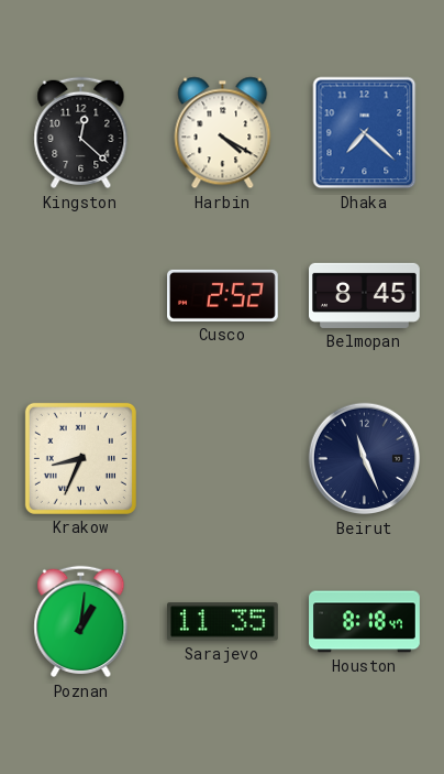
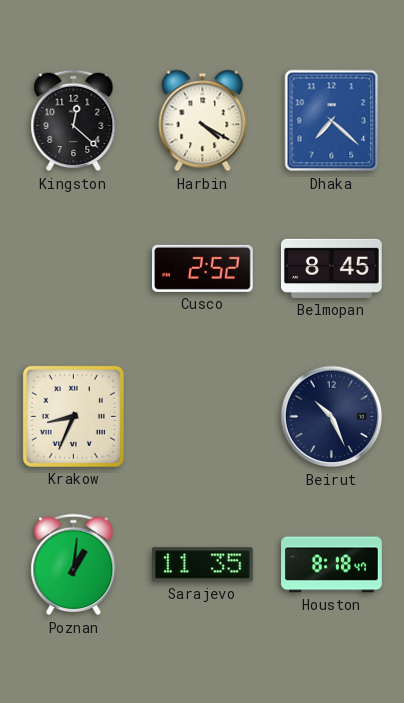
Beirut: 11:26 -> 10:26
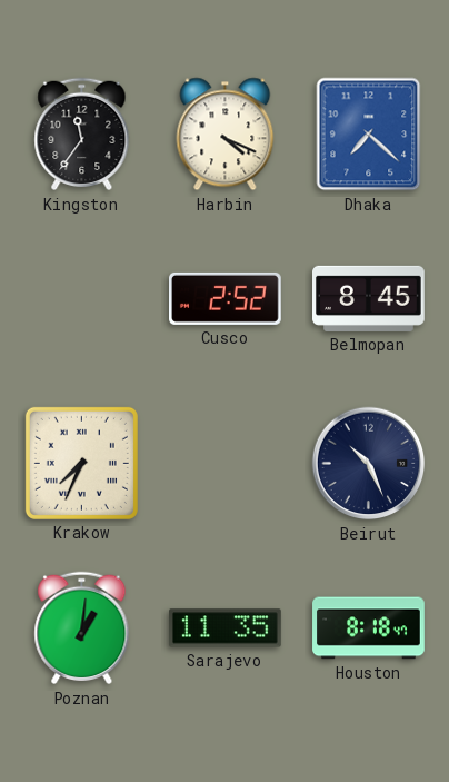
Kingston: 12:22 -> 11:36
Harbin: 4:20 -> 4:19
Krakow: 8:34 -> 7:34
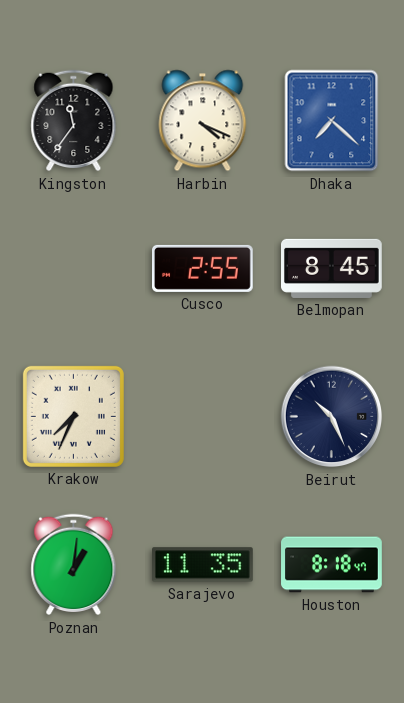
Cusco: 2:52 -> 2:55
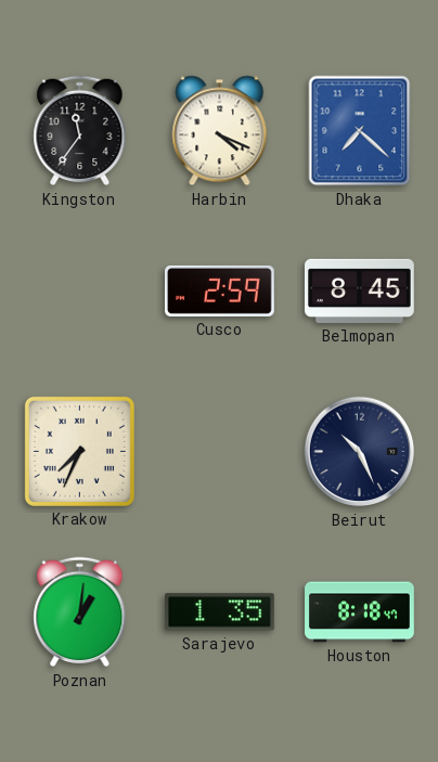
Cusco: 2:55 -> 2:59
Sarajevo: 11:35 -> 1:35
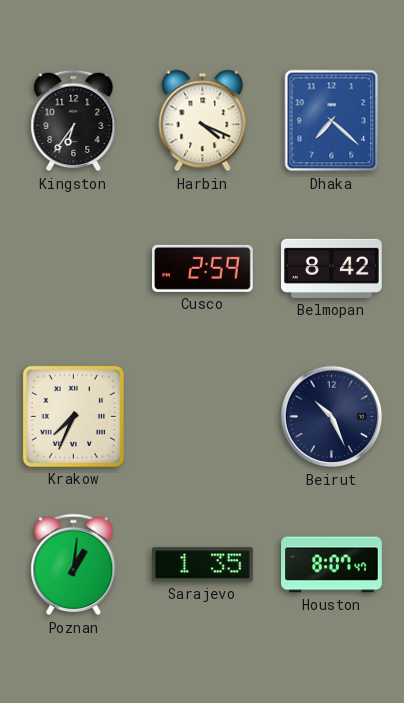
Kingston: 11:36 -> 6:36
Belmopan: 8:45 -> 8:42
Houston: 8:18 -> 8:07
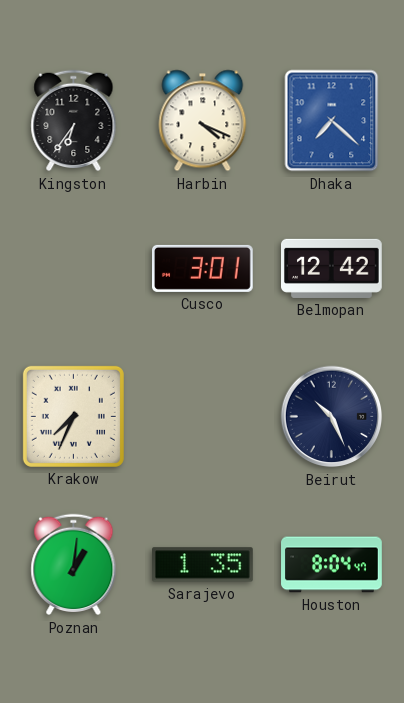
Cusco: 2:59 -> 3:01
Belmopan: 8:42 -> 12:42
Houston: 8:07 -> 8:04
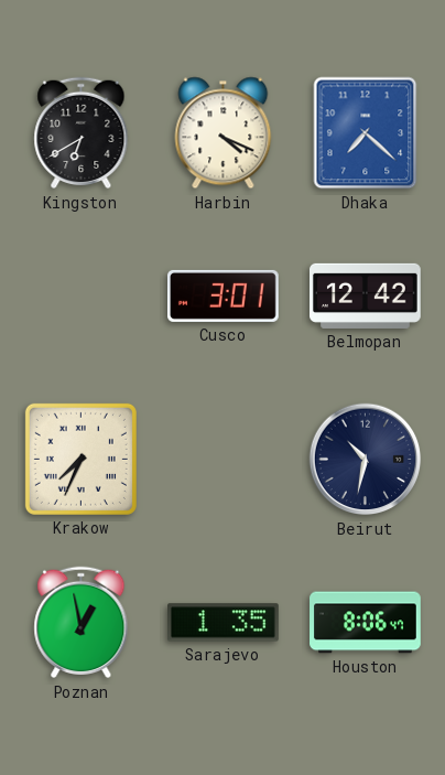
Kingston: 6:36 -> 6:40
Beirut: 10:26 -> 10:32
Poznan: 1:01 -> 12:58
Houston: 8:04 -> 8:06
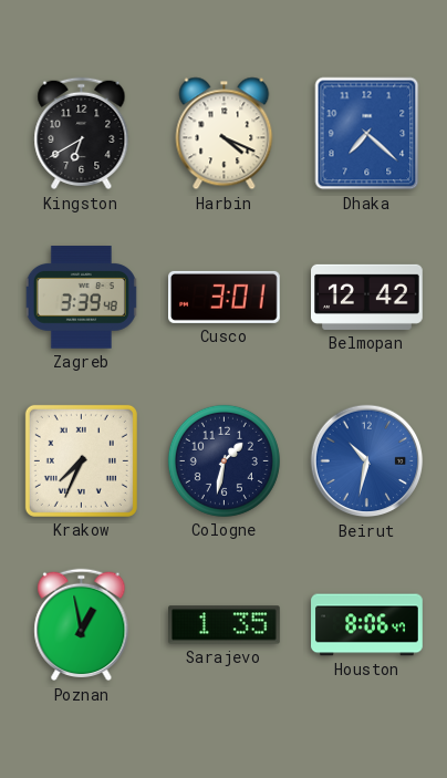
Zagreb: none -> 3:39
Cologne: none -> 1:32
Beirut dial: navy -> blue
